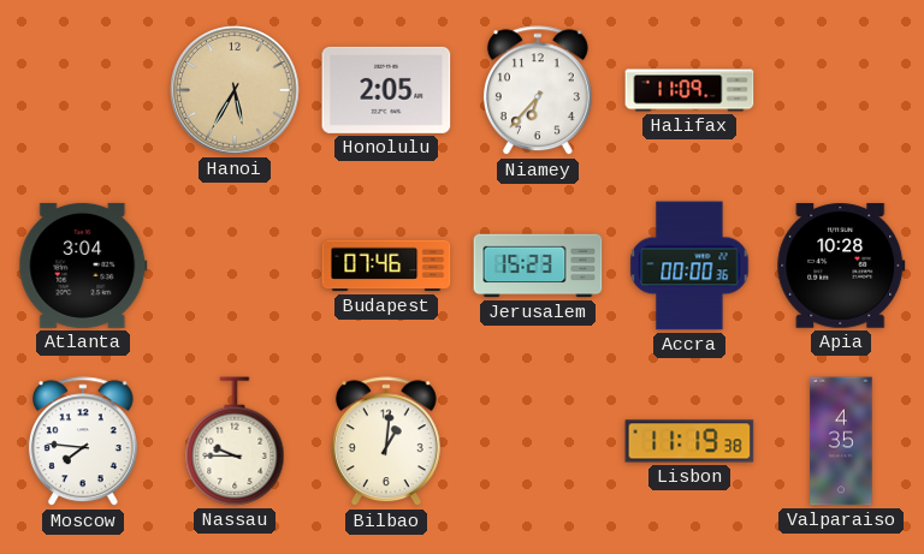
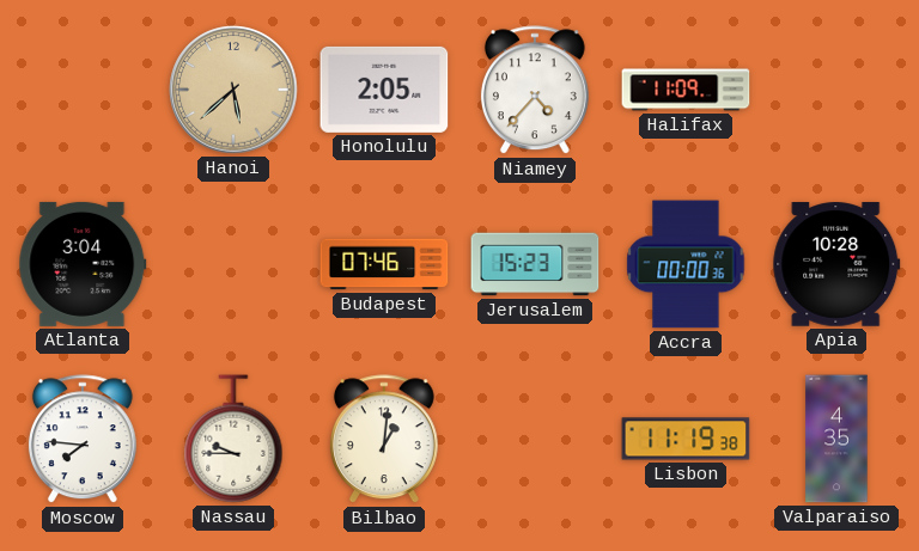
Hanoi: 5:35 -> 5:38
Niamey: 6:37 -> 4:37
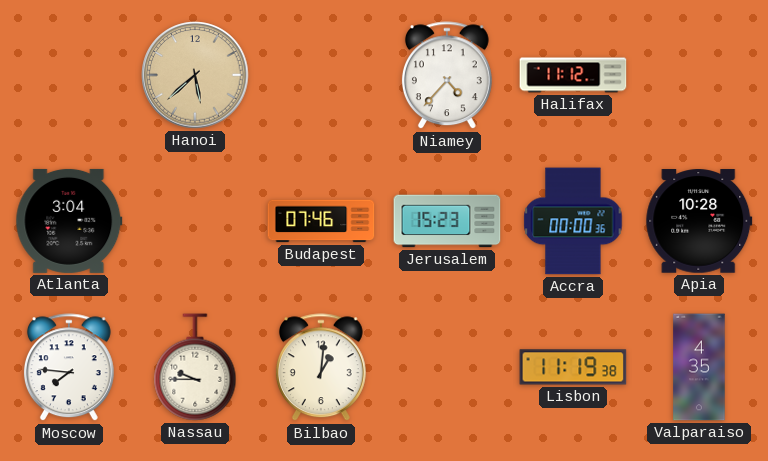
Honolulu: 2:05 -> none
Halifax: 11:09 -> 11:12
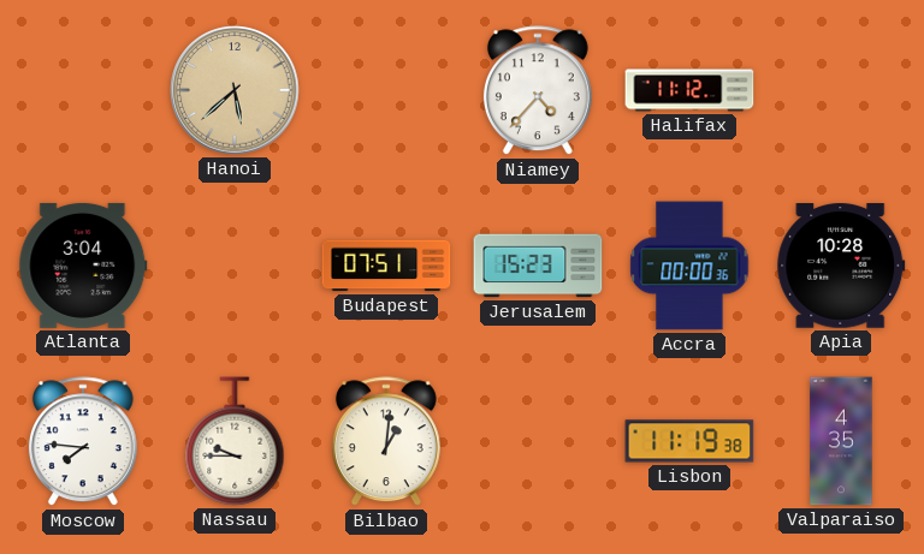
Budapest: 07:46 -> 07:51
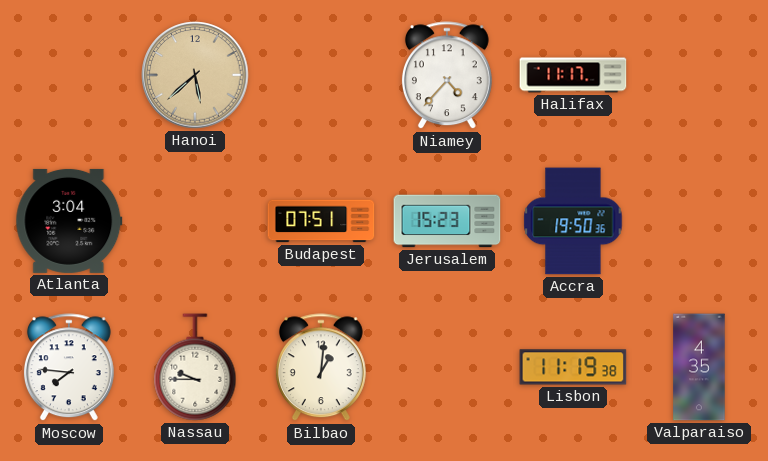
Halifax: 11:12 -> 11:17
Accra: 00:00 -> 19:50
Apia: 10:28 -> none
